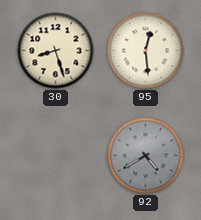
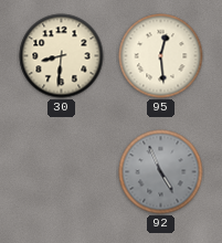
30: 8:27 -> 8:31
92: 4:40 -> 4:56
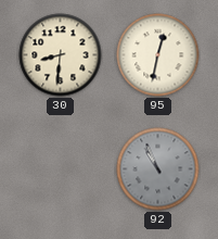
95: 12:29 -> 12:32
92: 4:56 -> 10:56
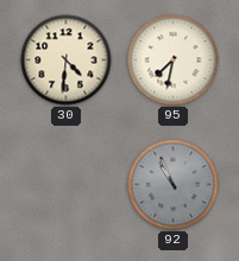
30: 8:31 -> 4:31
95: 12:32 -> 7:32
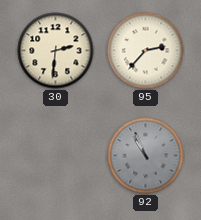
30: 4:31 -> 2:31
95: 7:32 -> 2:37
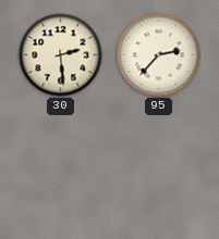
30: 2:31 -> 2:29
92: 10:56 -> none
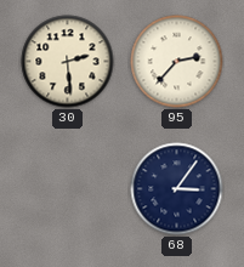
68: none -> 3:06
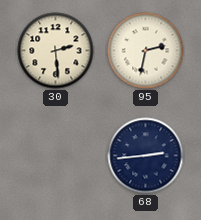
95: 2:37 -> 2:32
68: 3:06 -> 2:44
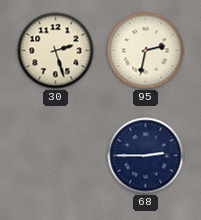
30: 2:29 -> 2:27
68: 2:44 -> 2:45
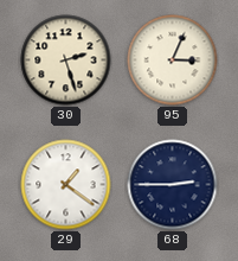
95: 2:32 -> 3:04
29: none -> 1:21
